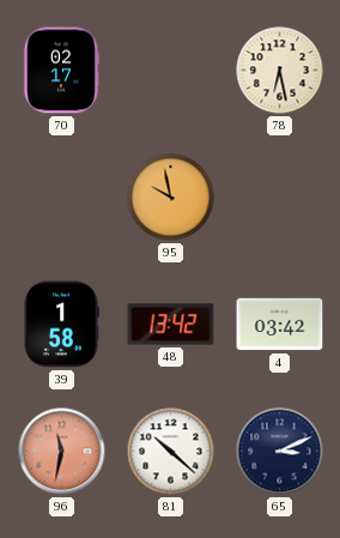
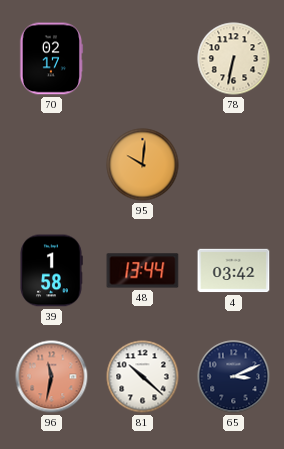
78: 6:28 -> 6:32
95: 9:58 -> 10:01
48: 13:42 -> 13:44
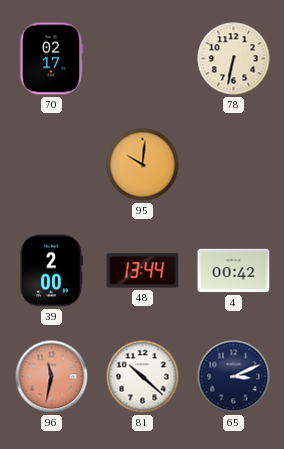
39: 1:58 -> 2:00
4: 03:42 -> 00:42
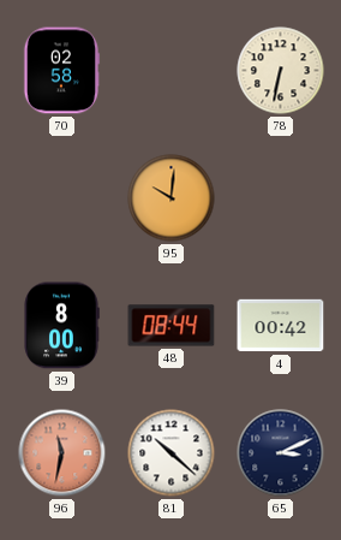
70: 02:17 -> 02:58
39: 2:00 -> 8:00
48: 13:44 -> 08:44
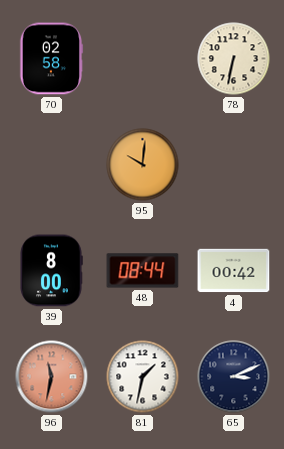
81: 10:22 -> 1:32
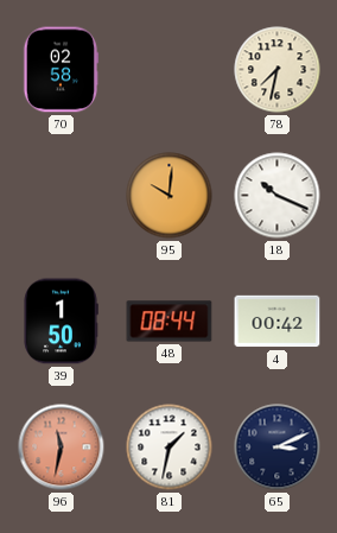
78: 6:32 -> 7:32
18: none -> 10:19
39: 8:00 -> 1:50
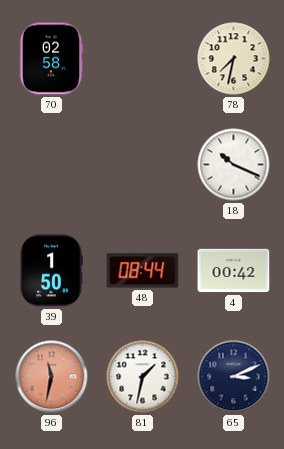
95: 10:01 -> none
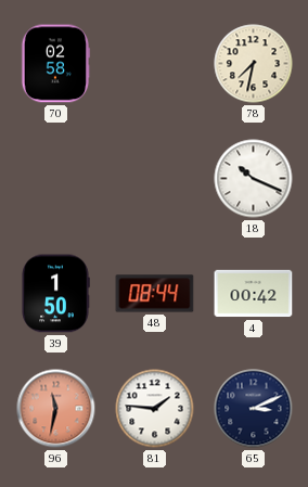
81: 1:32 -> 1:46
